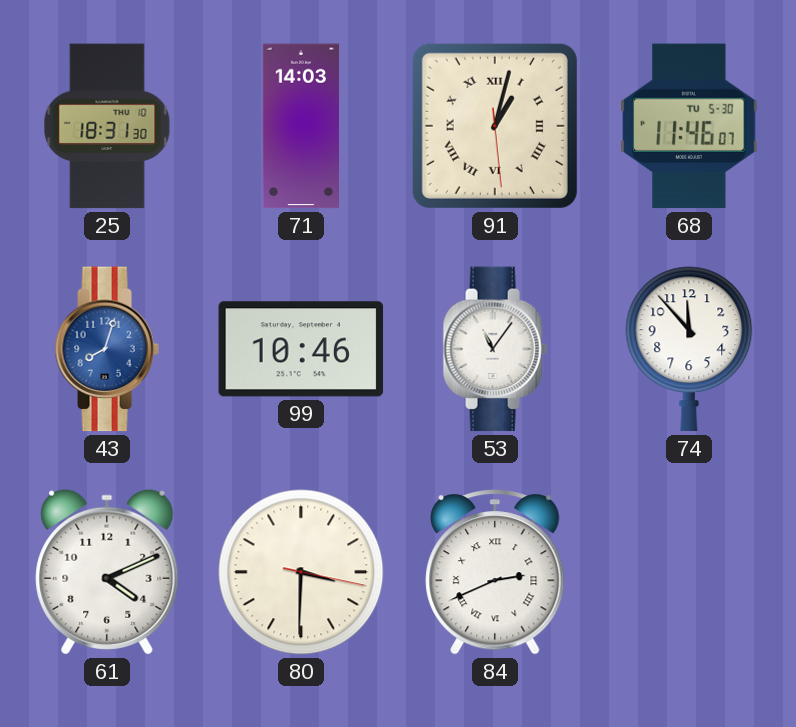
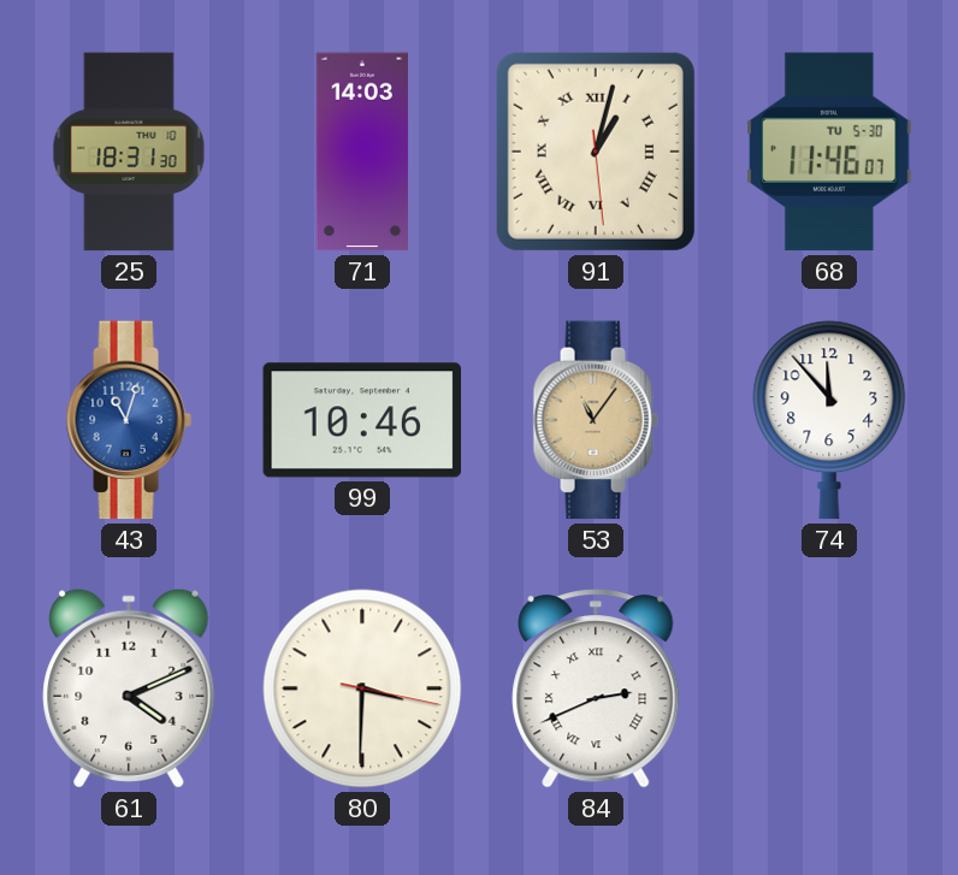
43: 8:03 -> 11:03
53 dial: white -> champagne
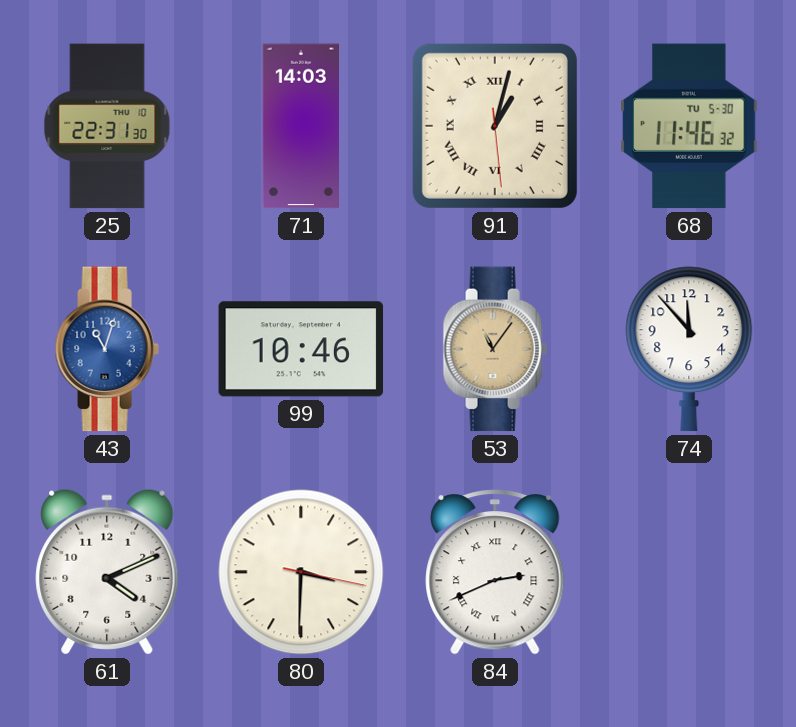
25: 18:31 -> 22:31
68: 11:46:07 -> 11:46:32
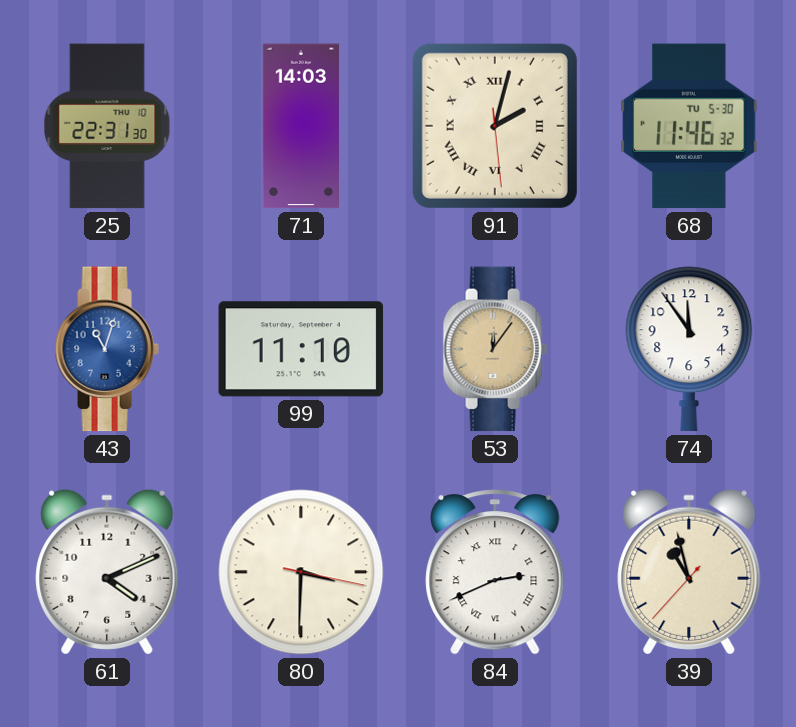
91: 1:02 -> 2:02
99: 10:46 -> 11:10
53: 11:06 -> 12:06
74: 11:53 -> 11:54
39: none -> 10:57
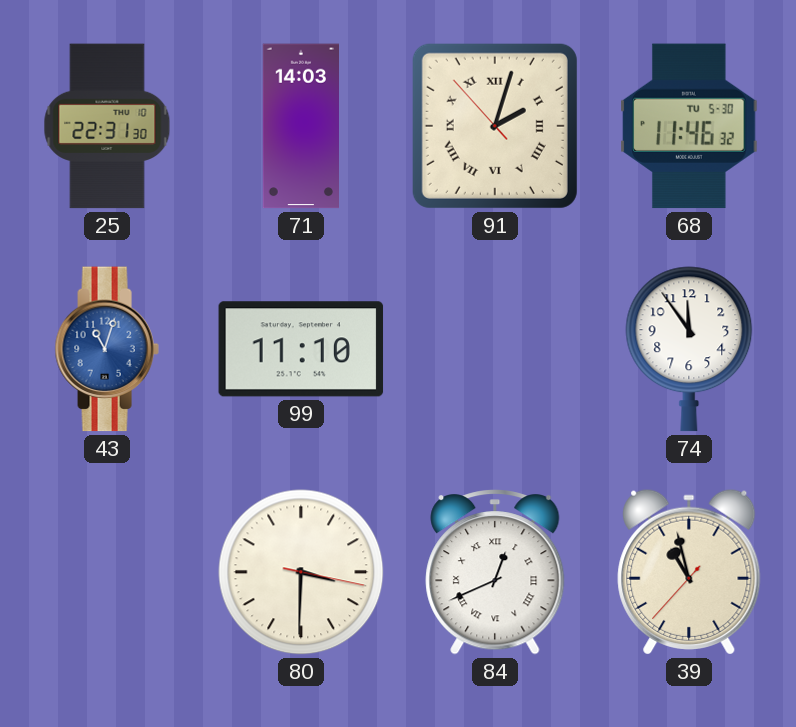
91: 2:02:29 -> 2:02:53
53: 12:06 -> none
61: 4:11 -> none
84: 2:41 -> 12:41
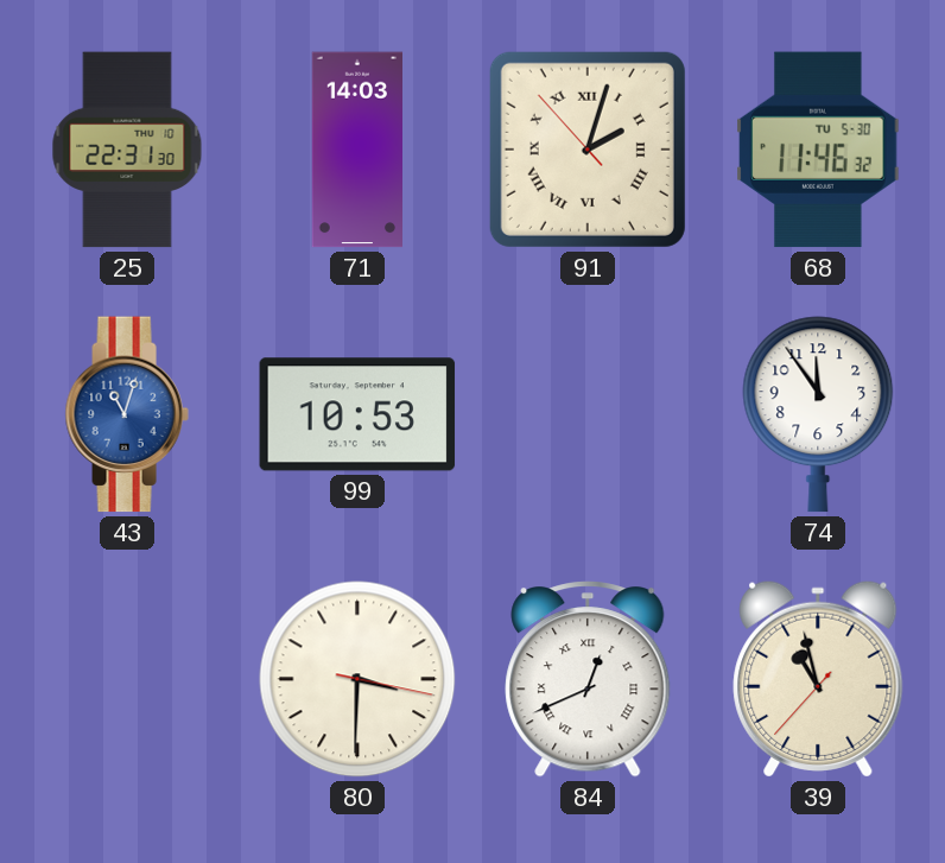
99: 11:10 -> 10:53
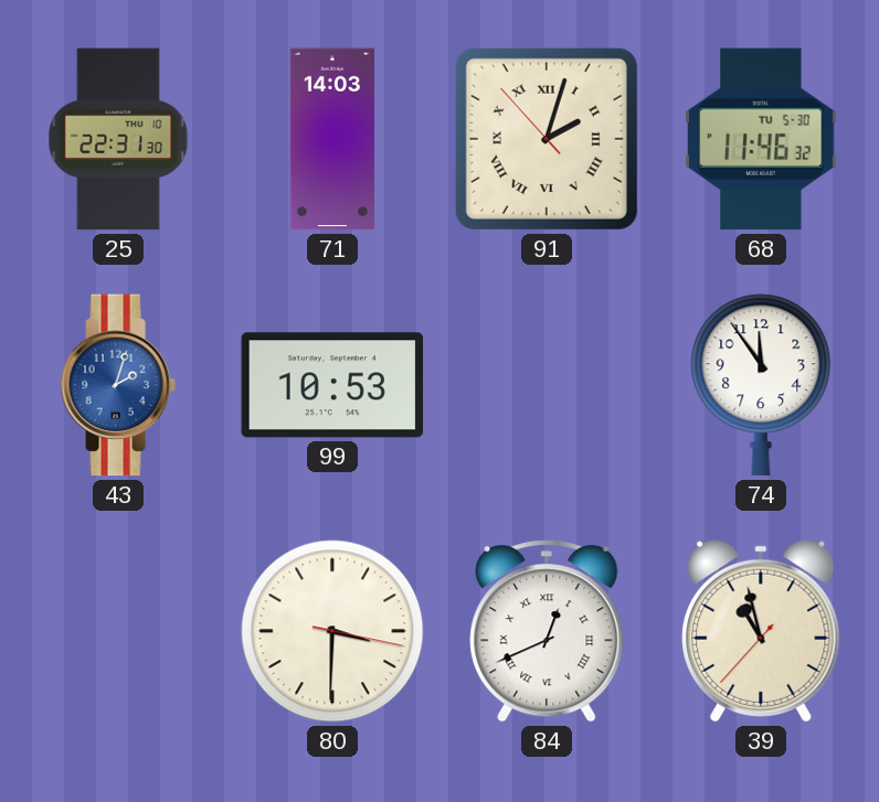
43: 11:03 -> 2:03
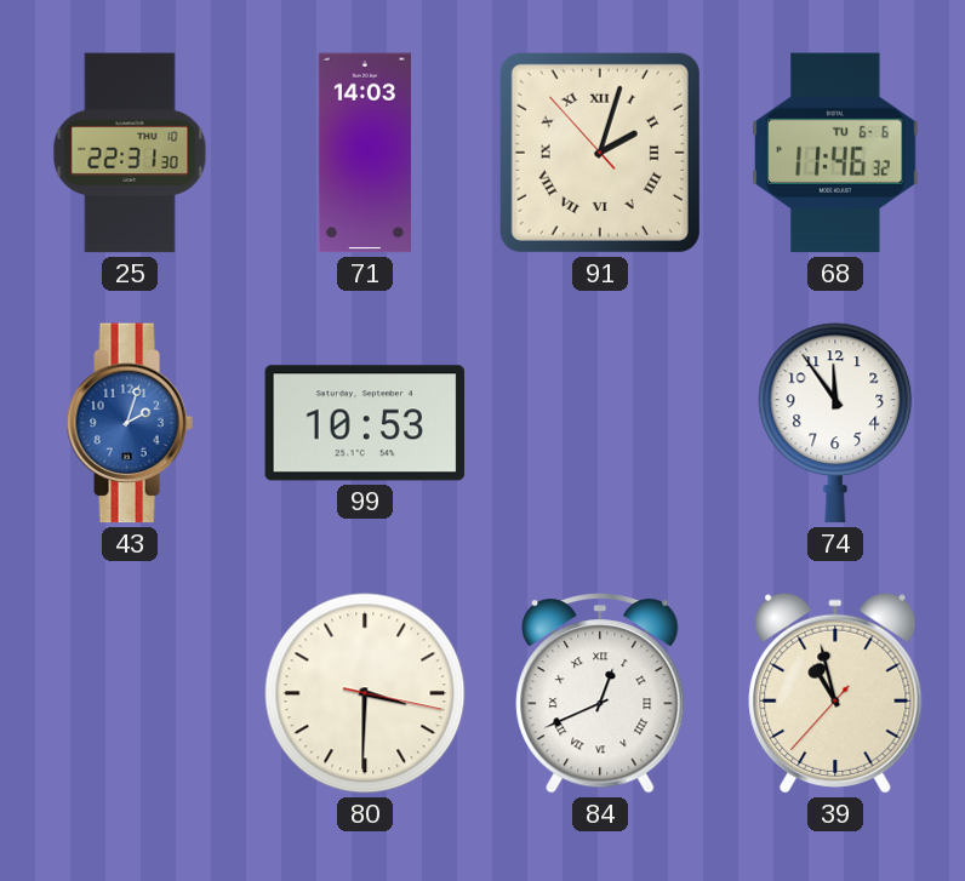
68 date: TU 5-30 -> TU 6-6
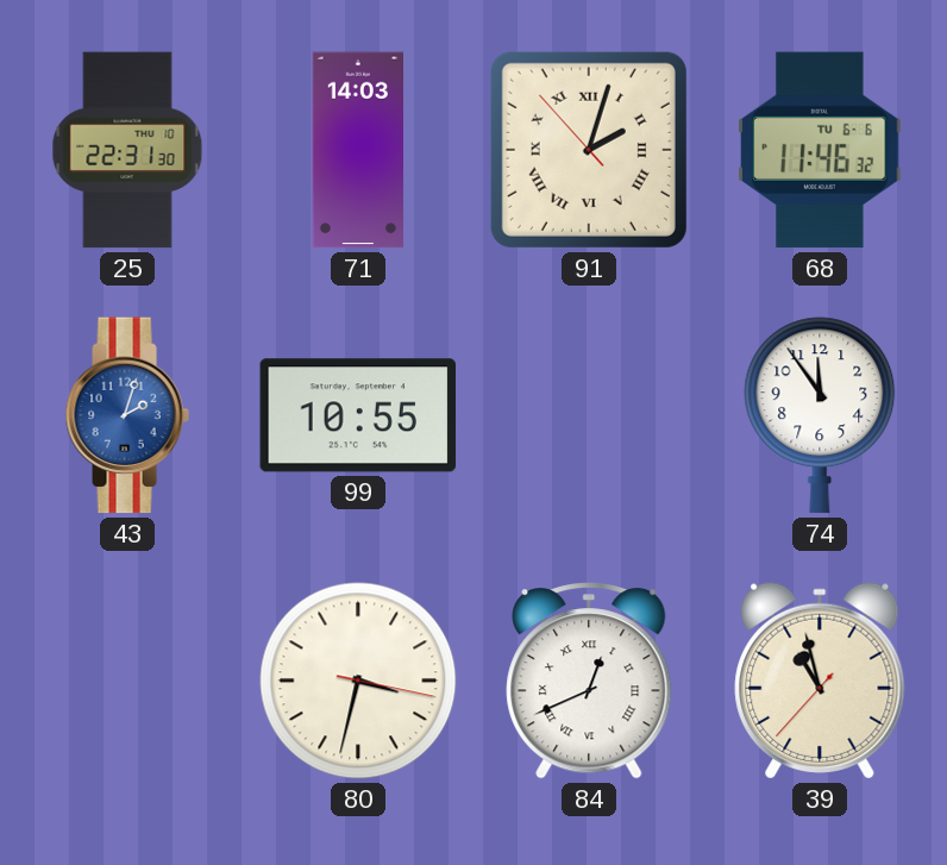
99: 10:53 -> 10:55
80: 3:30 -> 3:32
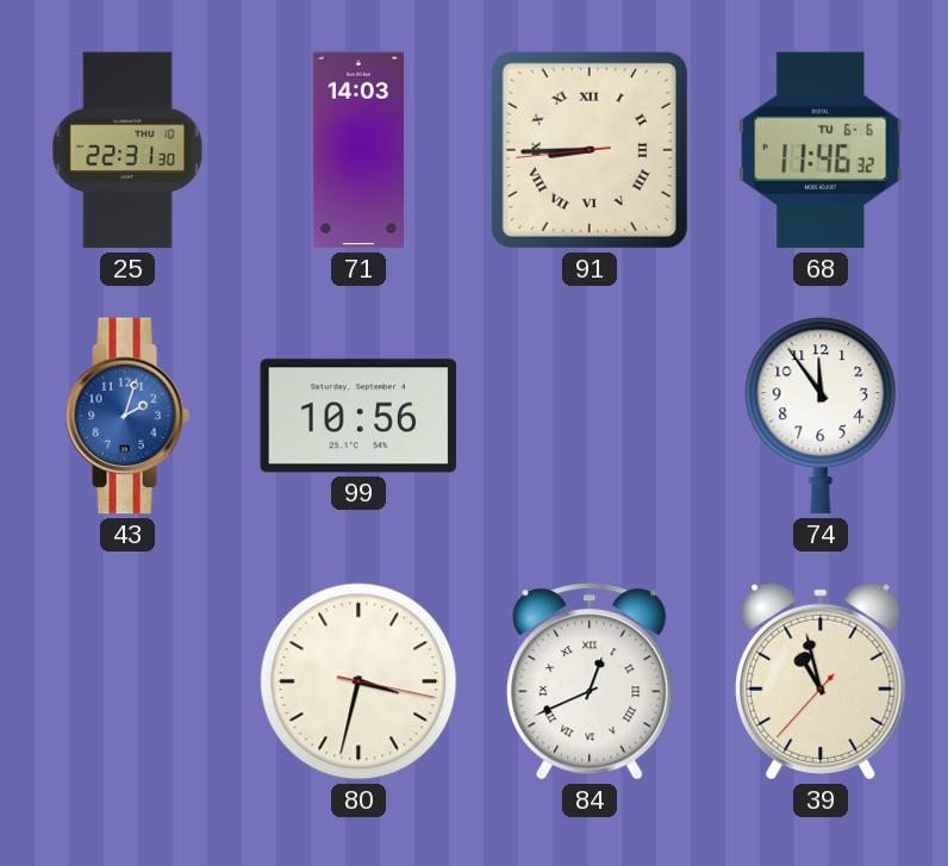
91: 2:02 -> 8:44
99: 10:55 -> 10:56
